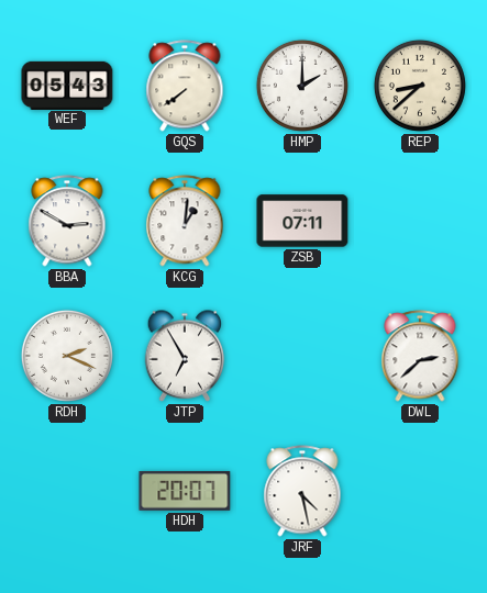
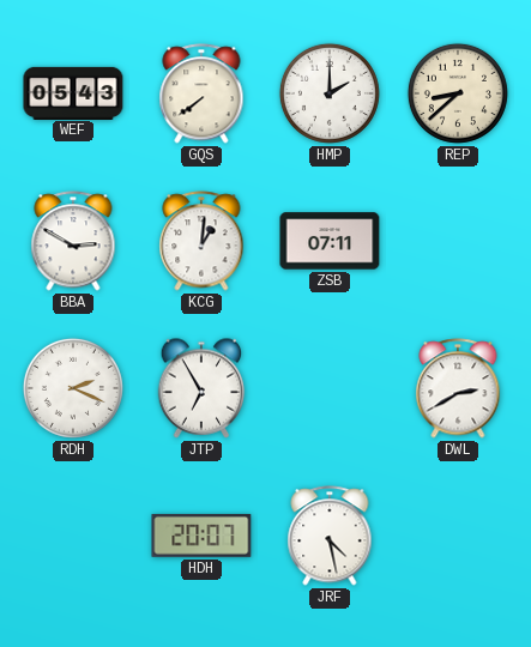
DWL: 2:38 -> 2:40
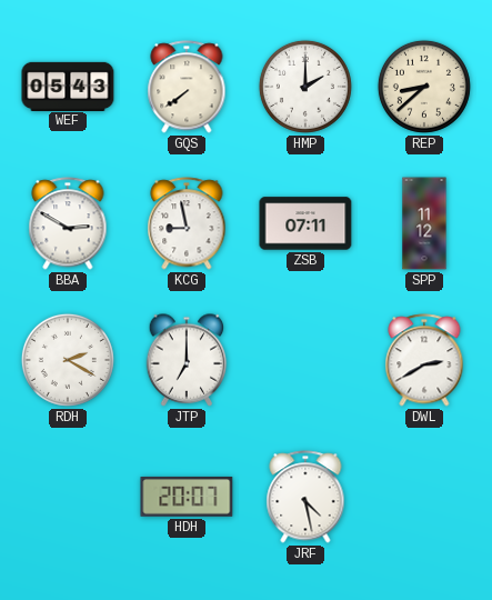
KCG: 1:01 -> 8:58
SPP: none -> 11:12
RDH: 2:19 -> 2:20
JTP: 6:55 -> 7:00
